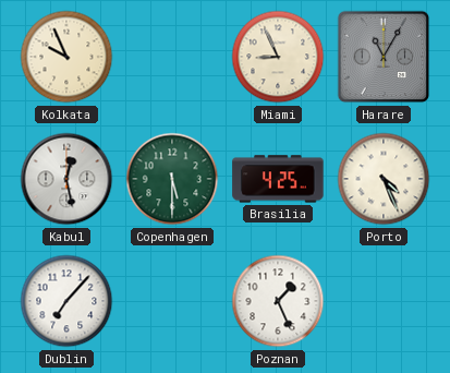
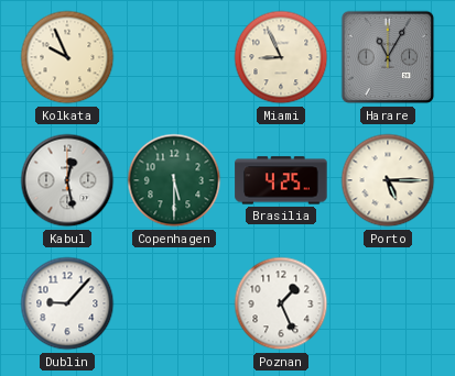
Porto: 4:26 -> 5:15
Dublin: 7:07 -> 9:07
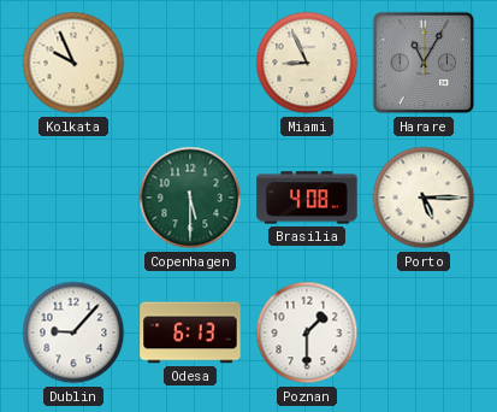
Kabul: 12:28 -> none
Brasilia: 4:25 -> 4:08
Odesa: none -> 6:13
Poznan: 1:26 -> 1:30
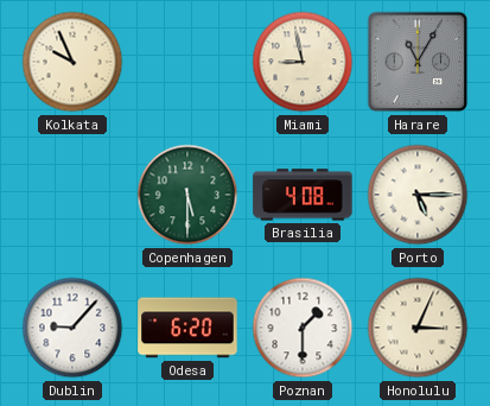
Miami: 8:56 -> 8:58
Odesa: 6:13 -> 6:20
Honolulu: none -> 3:04
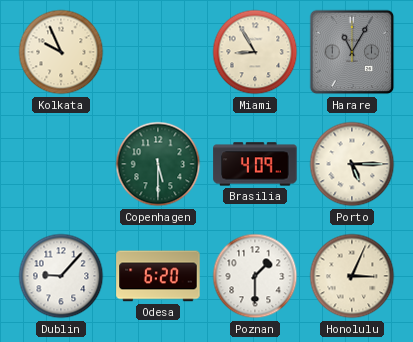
Miami: 8:58 -> 8:55
Brasilia: 4:08 -> 4:09
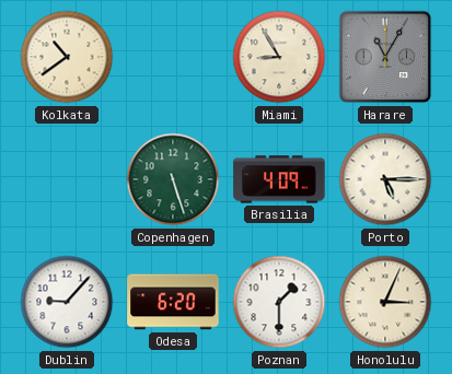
Kolkata: 9:56 -> 10:39
Copenhagen: 5:30 -> 5:27
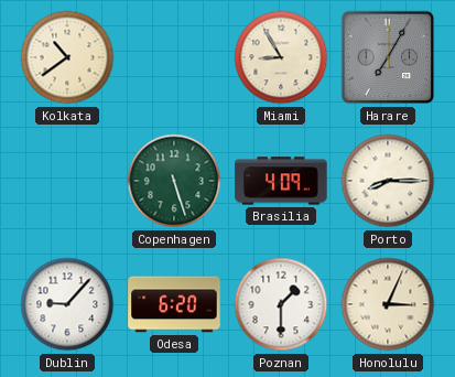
Harare: 11:05 -> 7:05
Porto: 5:15 -> 8:15
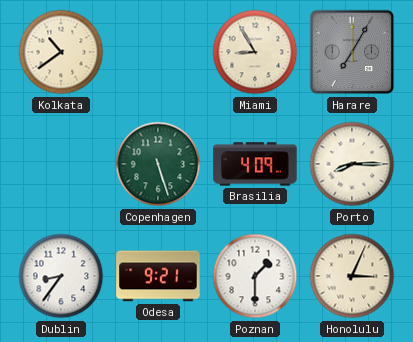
Dublin: 9:07 -> 8:36
Odesa: 6:20 -> 9:21
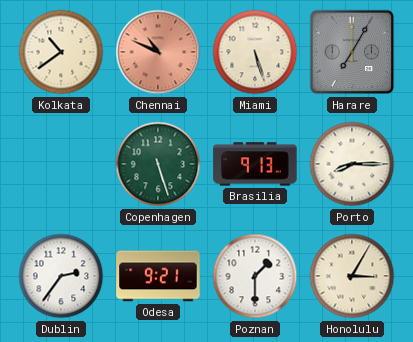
Chennai: none -> 10:49
Miami: 8:55 -> 5:27
Brasilia: 4:09 -> 9:13
Dublin: 8:36 -> 2:36
Honolulu: 3:04 -> 3:05
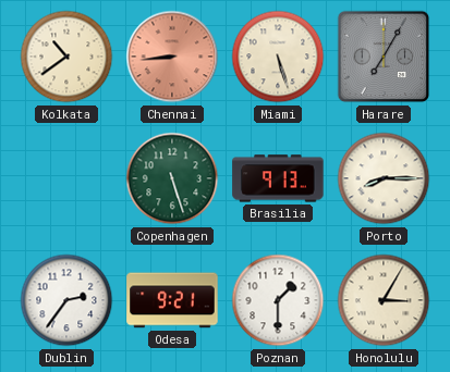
Chennai: 10:49 -> 8:44
